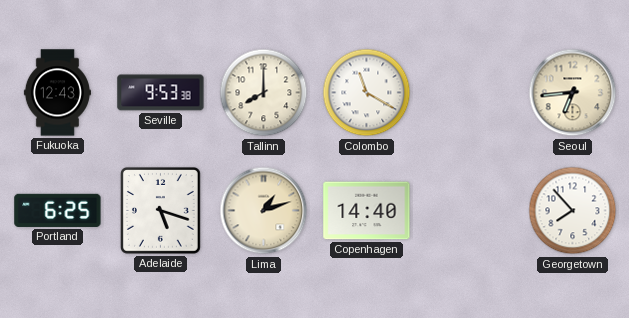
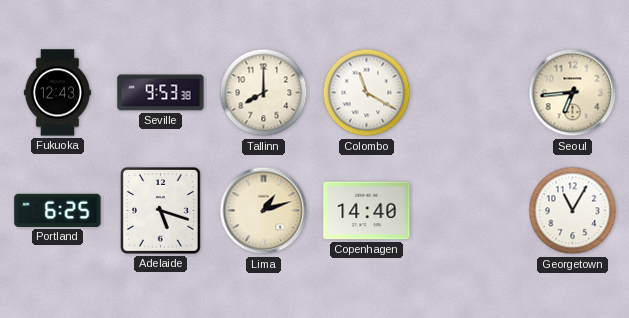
Georgetown: 7:53 -> 11:05
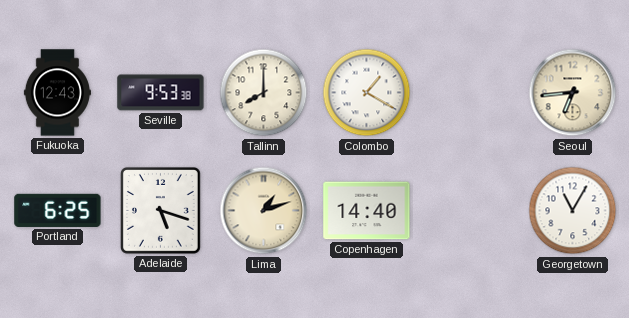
Colombo: 11:20 -> 1:20
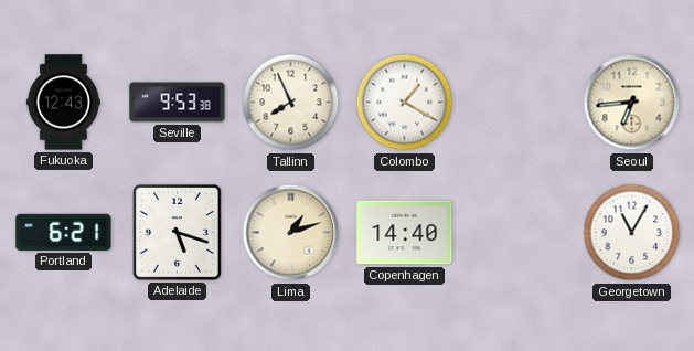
Tallinn: 8:00 -> 7:56
Portland: 6:25 -> 6:21
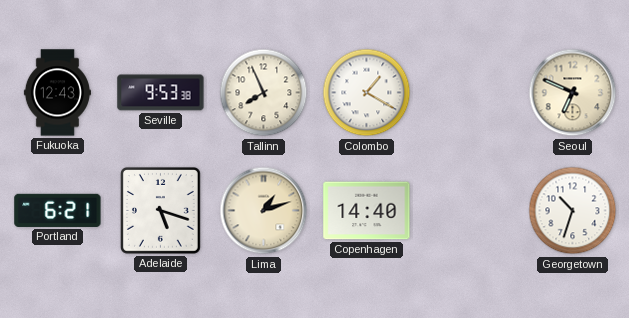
Seoul: 6:44 -> 6:49
Georgetown: 11:05 -> 10:33
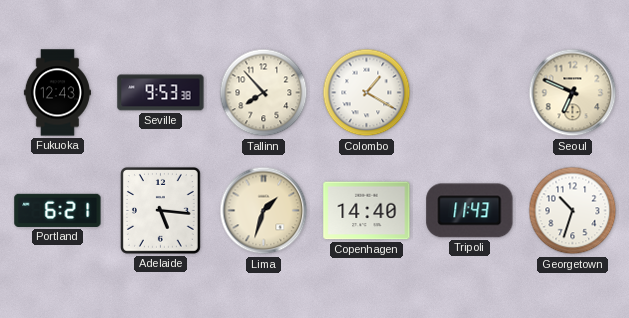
Tallinn: 7:56 -> 7:53
Adelaide: 5:18 -> 5:16
Lima: 1:12 -> 1:33
Tripoli: none -> 11:43
